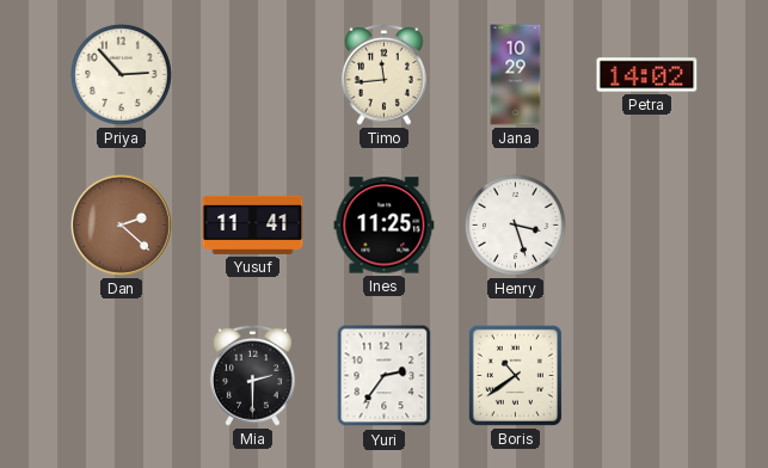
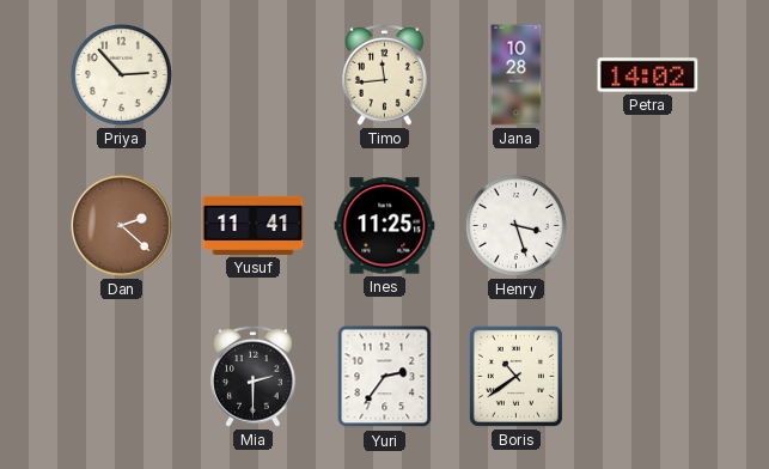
Jana: 10:29 -> 10:28
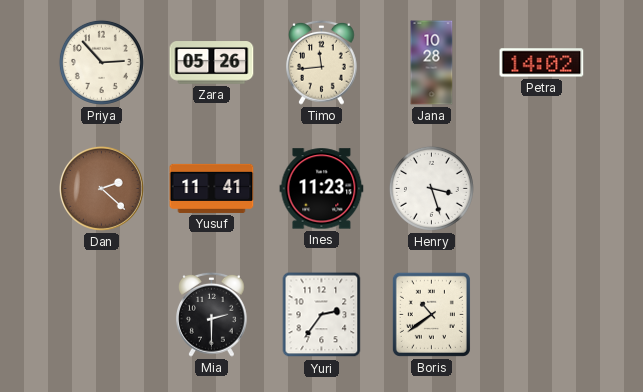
Zara: none -> 05:26
Ines: 11:25 -> 11:23
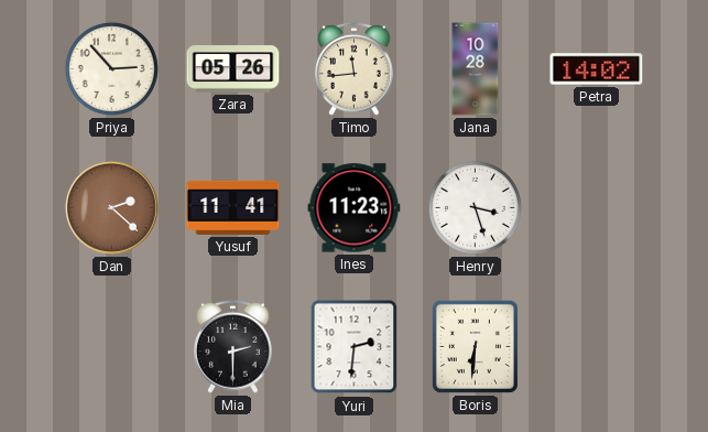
Yuri: 2:36 -> 2:31
Boris: 10:39 -> 6:31
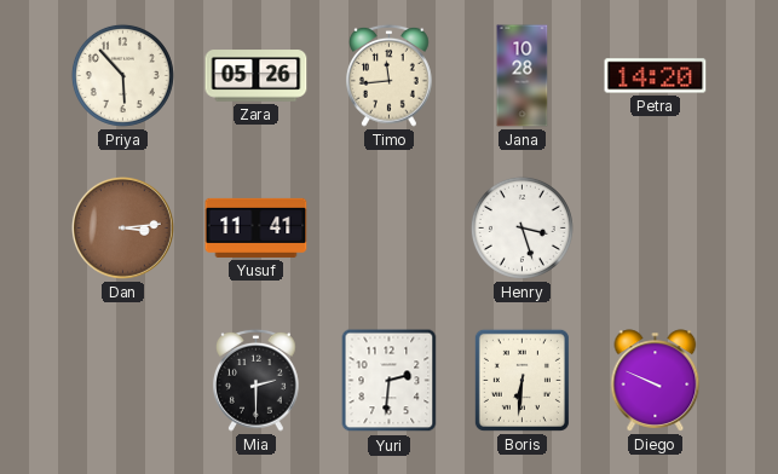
Priya: 2:53 -> 5:53
Petra: 14:02 -> 14:20
Dan: 2:22 -> 3:14
Ines: 11:23 -> none
Diego: none -> 9:49
